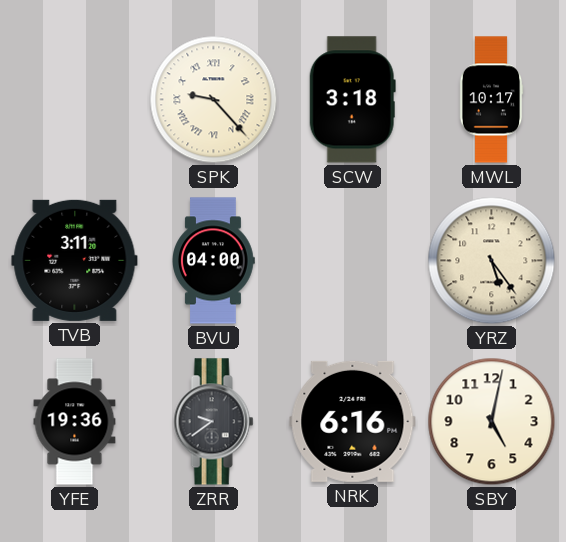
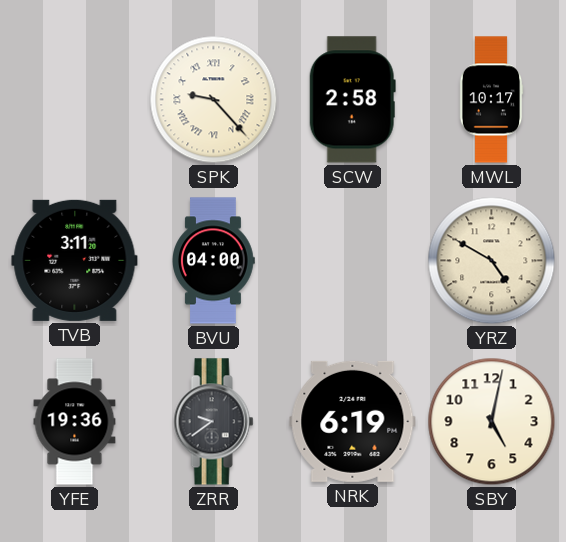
SCW: 3:18 -> 2:58
YRZ: 5:24 -> 4:50
NRK: 6:16 -> 6:19
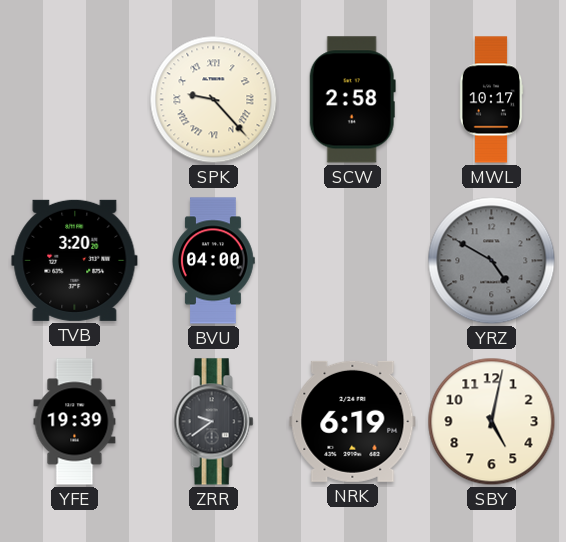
TVB: 3:11 -> 3:20
YRZ dial: cream -> grey
YFE: 19:36 -> 19:39
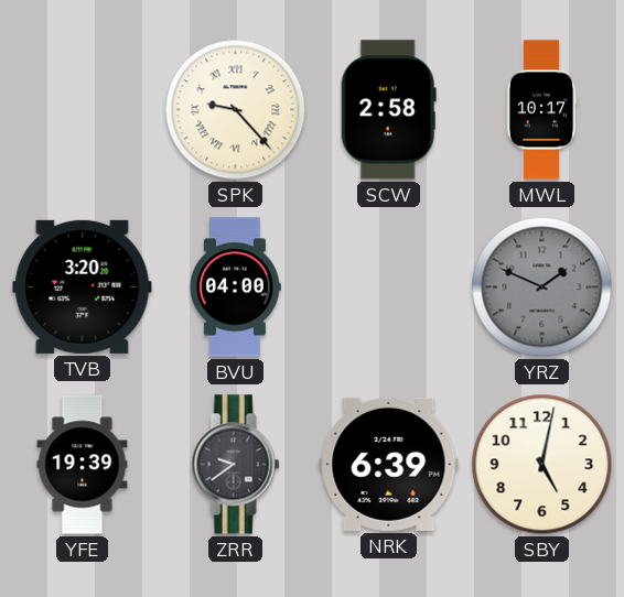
YRZ: 4:50 -> 1:49
NRK: 6:19 -> 6:39
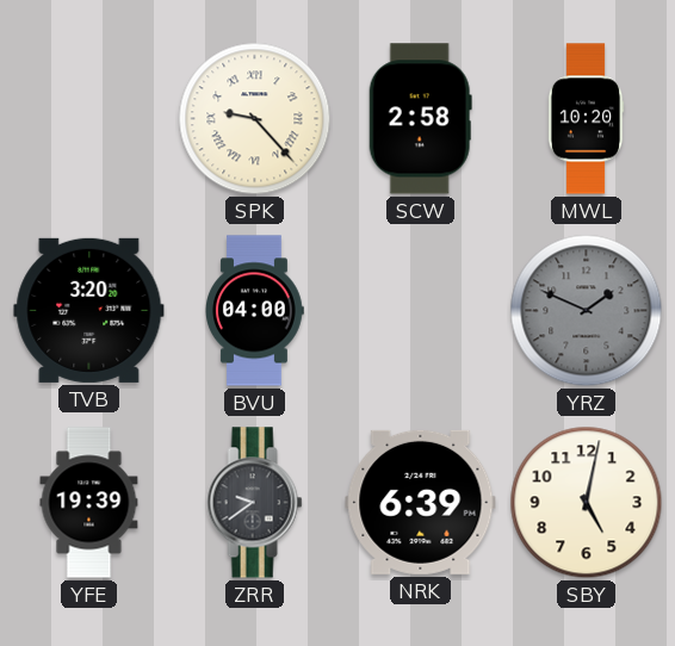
MWL: 10:17 -> 10:20
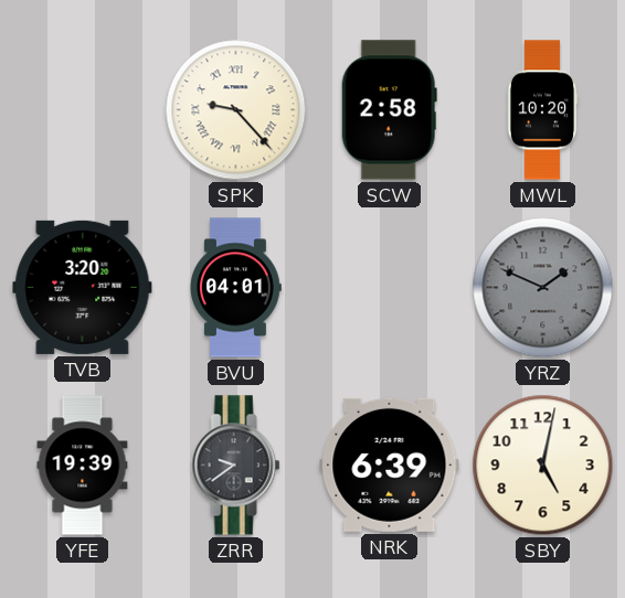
BVU: 04:00 -> 04:01
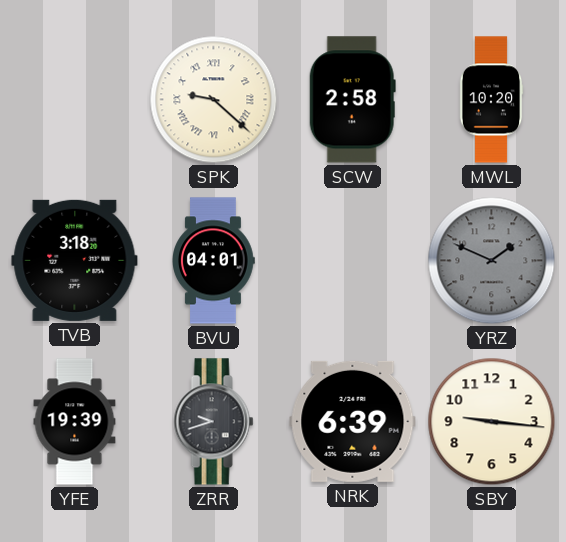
SPK: 9:23 -> 9:22
TVB: 3:20 -> 3:18
ZRR: 9:39 -> 9:42
SBY: 5:02 -> 9:16
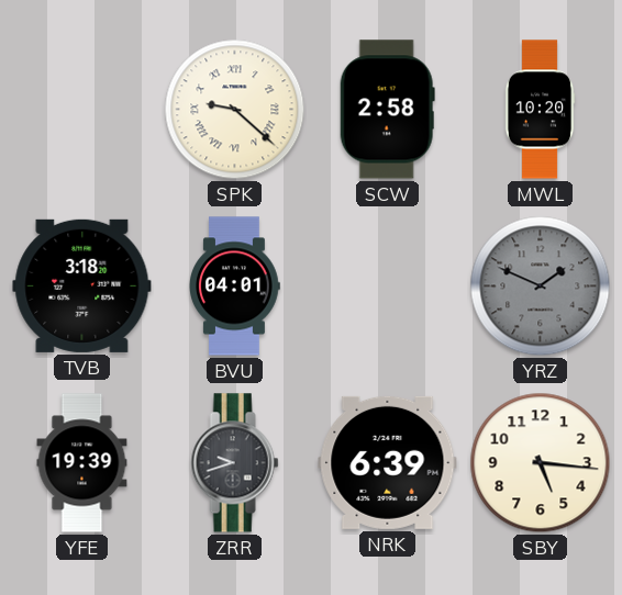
SBY: 9:16 -> 5:16
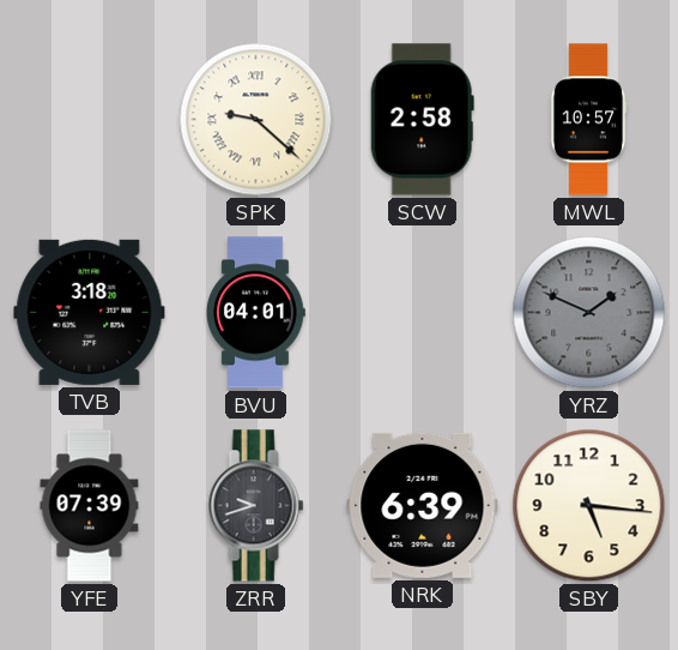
MWL: 10:20 -> 10:57
YFE: 19:39 -> 07:39
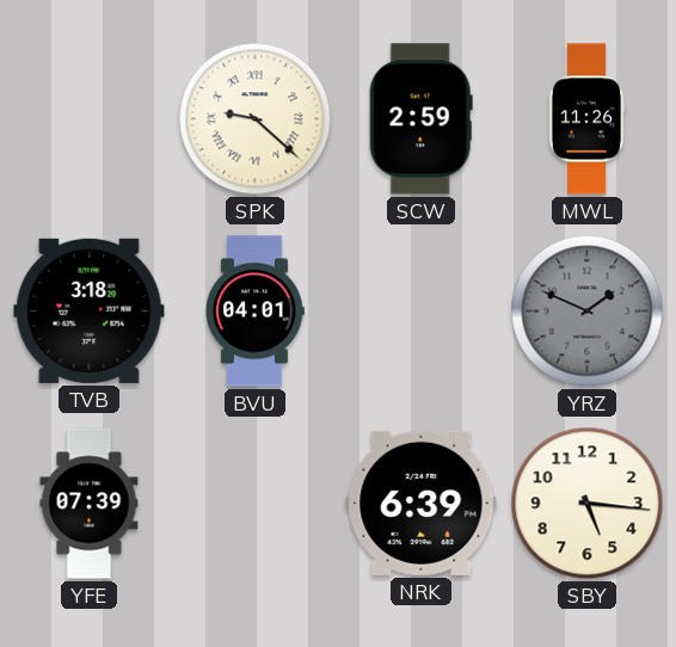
SCW: 2:58 -> 2:59
MWL: 10:57 -> 11:26
ZRR: 9:42 -> none
